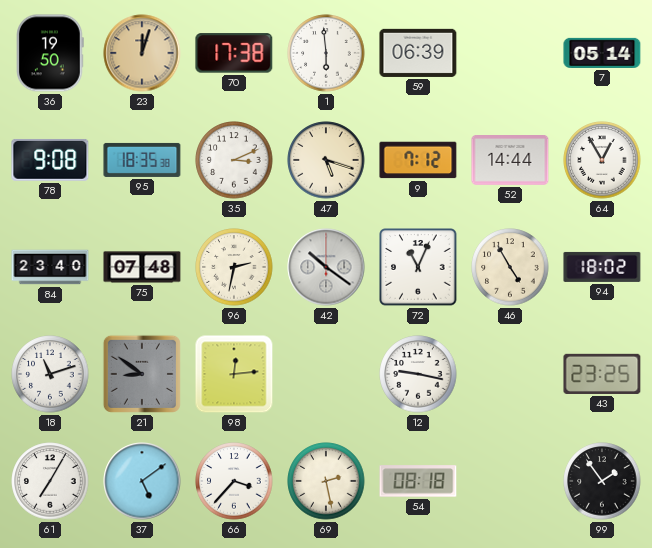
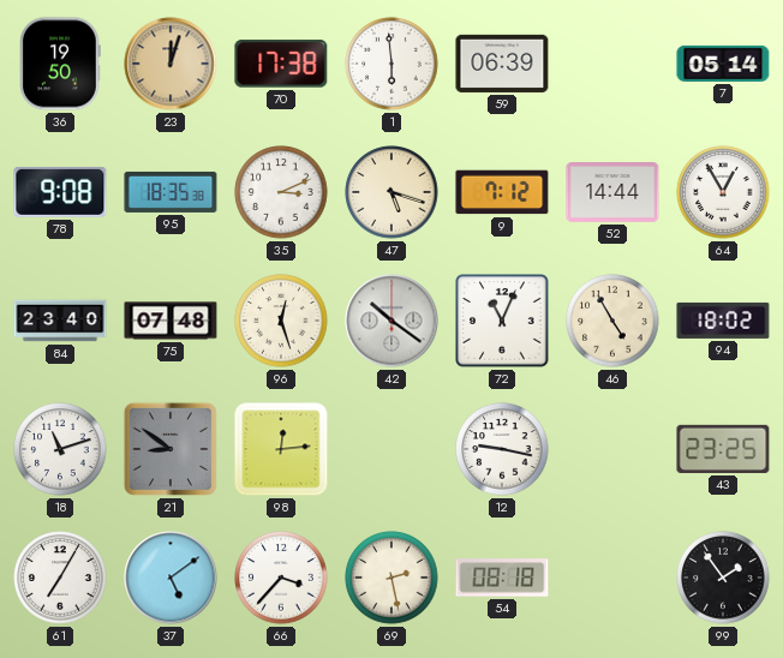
96: 2:32 -> 12:27
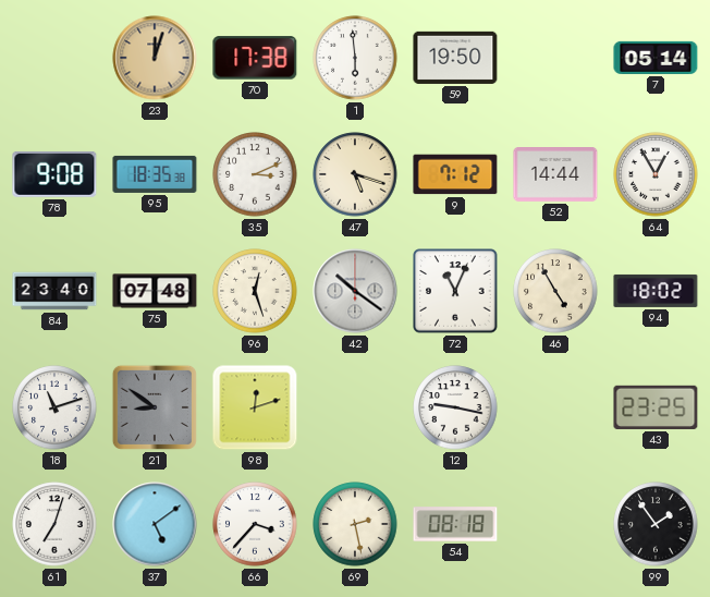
36: 19:50 -> none
59: 06:39 -> 19:50
98: 12:14 -> 12:12
61: 7:05 -> 7:03
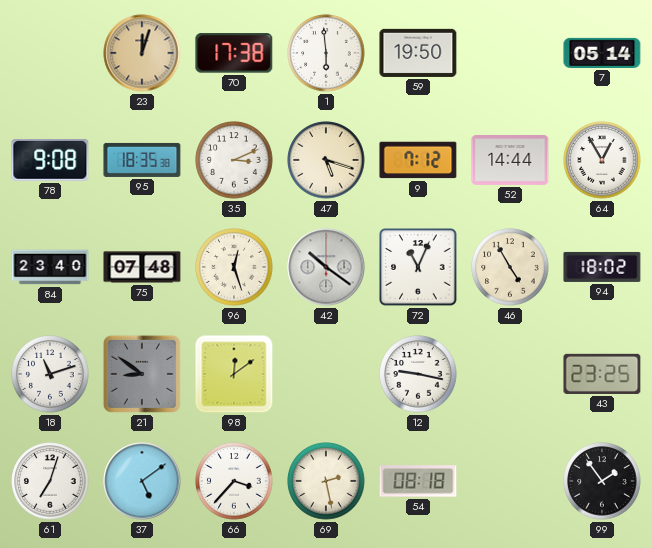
98: 12:12 -> 12:09
